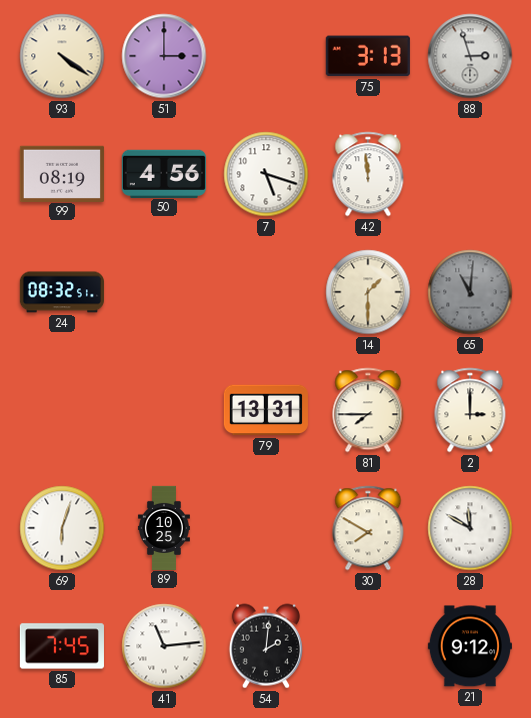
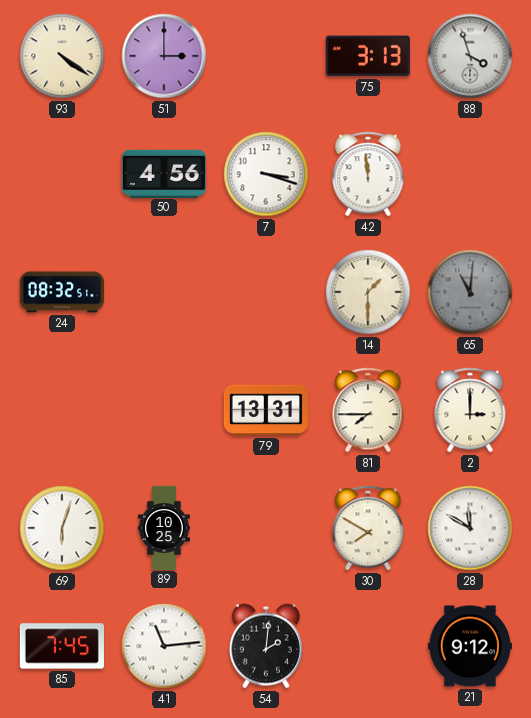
88: 2:57 -> 3:57
99: 08:19 -> none
7: 5:18 -> 3:18
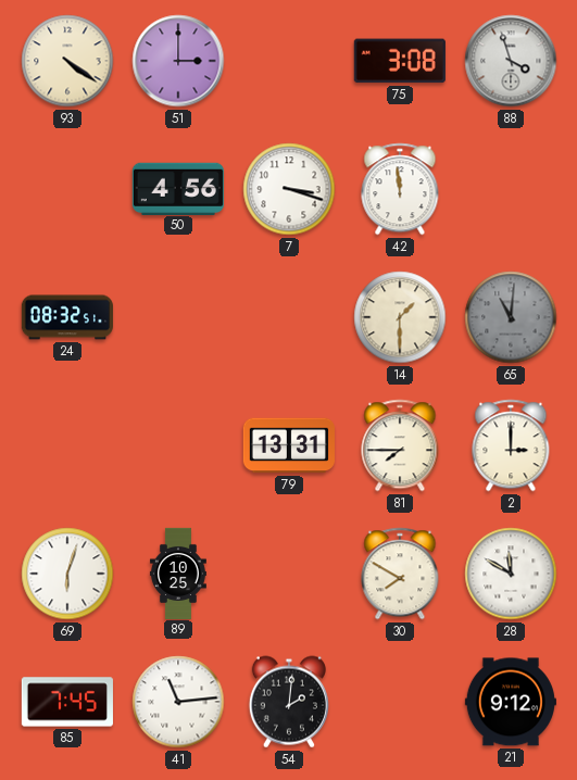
75: 3:13 -> 3:08
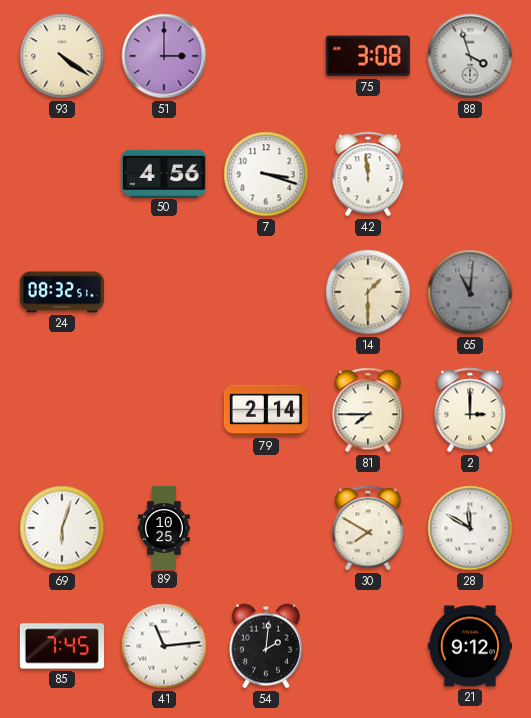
79: 13:31 -> 2:14
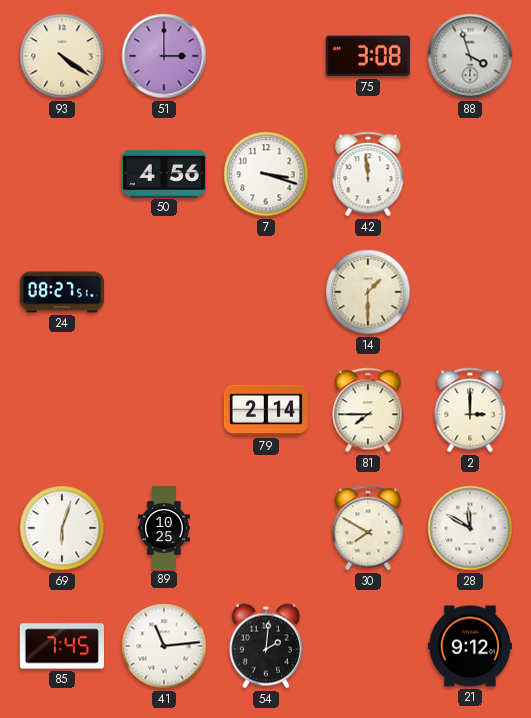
24: 08:32 -> 08:27
65: 11:01 -> none
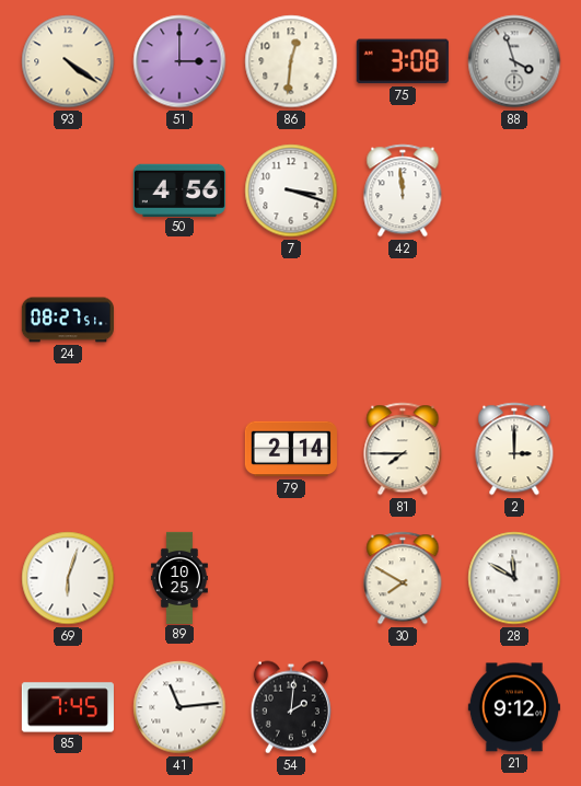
86: none -> 12:31
14: 1:30 -> none
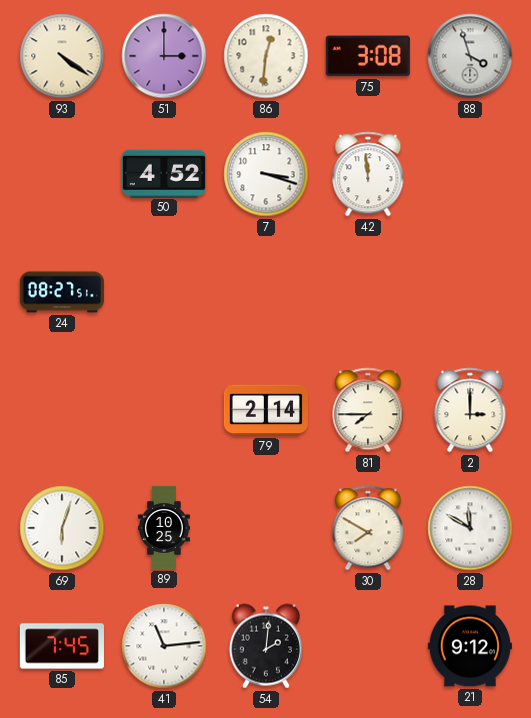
50: 4:56 -> 4:52
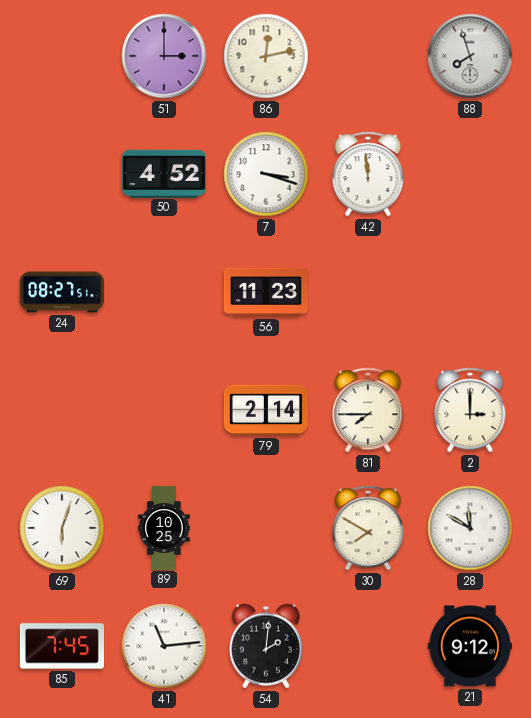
93: 4:21 -> none
86: 12:31 -> 12:13
75: 3:08 -> none
88: 3:57 -> 7:57
56: none -> 11:23
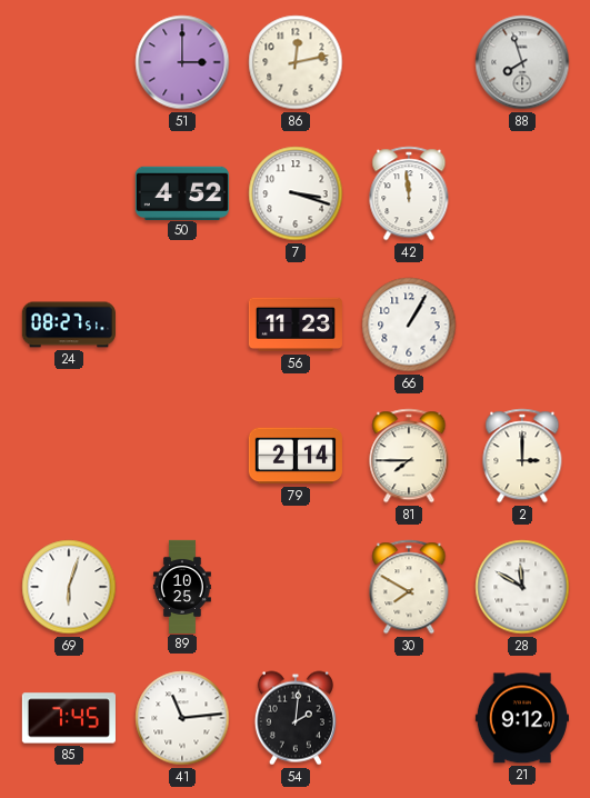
66: none -> 1:05
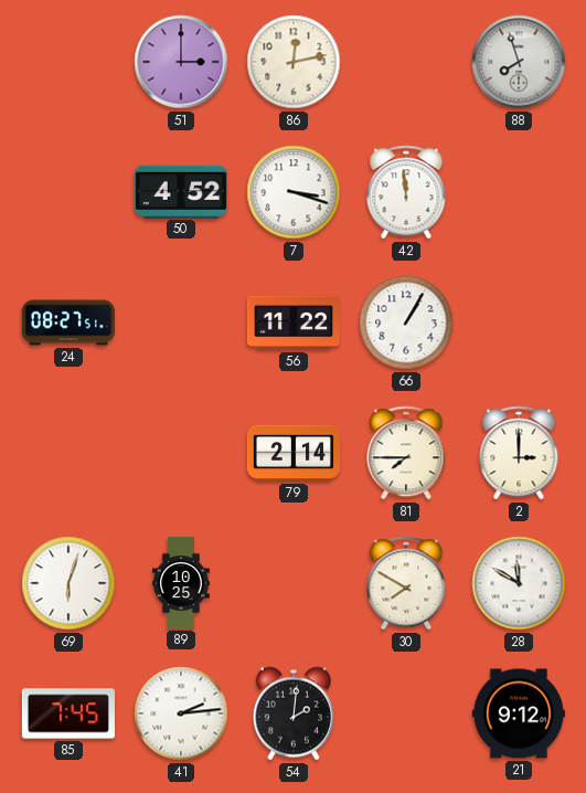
56: 11:23 -> 11:22
41: 11:14 -> 2:14
